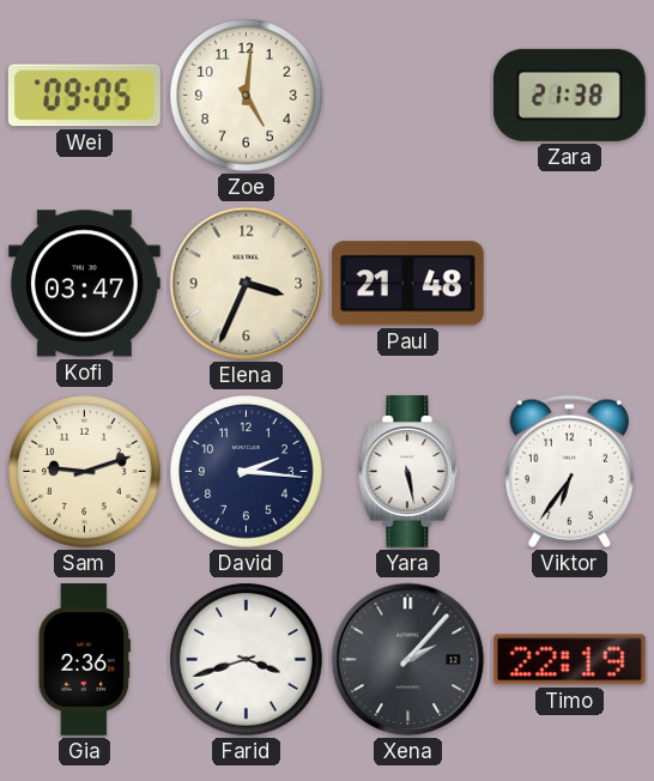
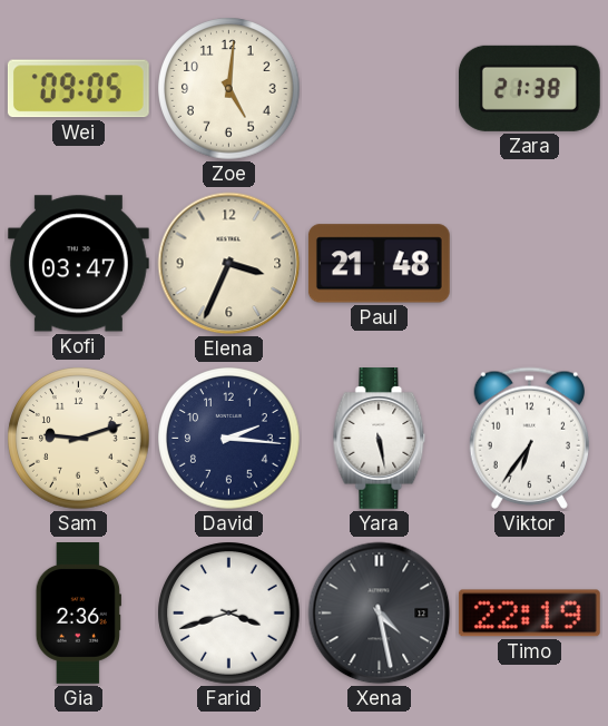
Xena: 2:07 -> 4:28
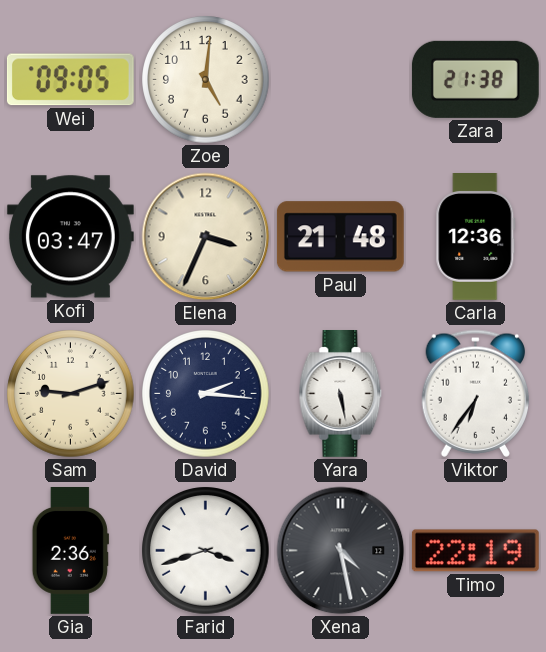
Carla: none -> 12:36
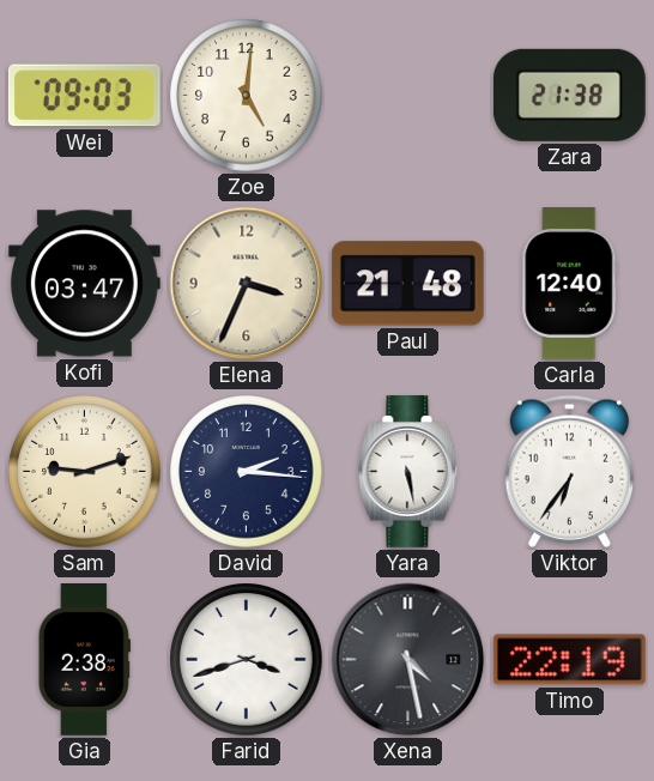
Wei: 09:05 -> 09:03
Carla: 12:36 -> 12:40
Gia: 2:36 -> 2:38
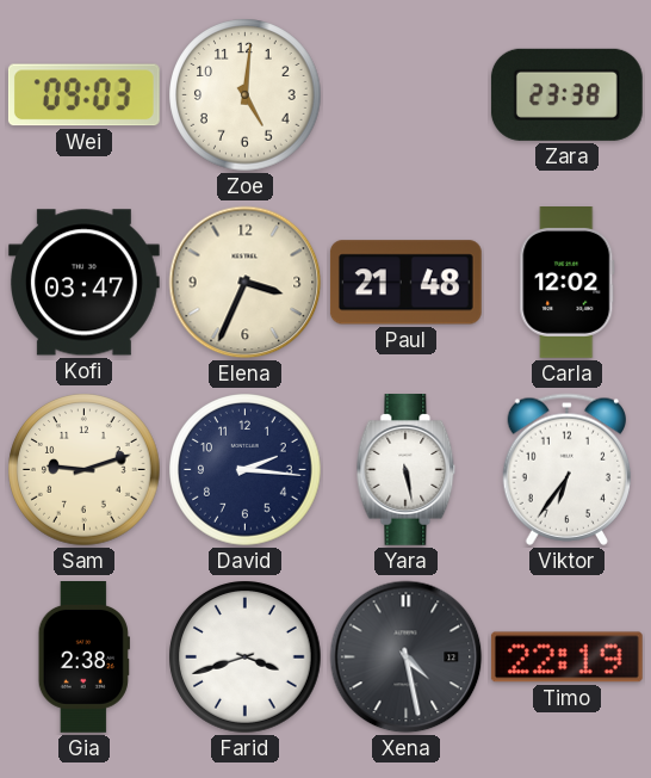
Zara: 21:38 -> 23:38
Carla: 12:40 -> 12:02
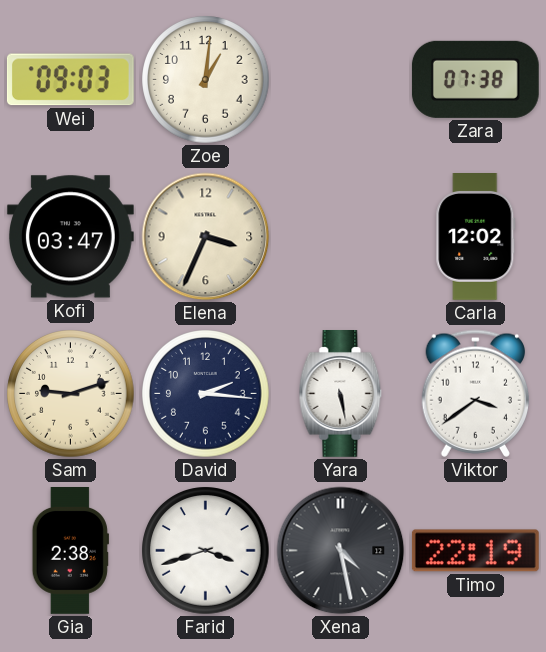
Zoe: 5:01 -> 1:01
Zara: 23:38 -> 07:38
Paul: 21:48 -> none
Viktor: 6:36 -> 3:39
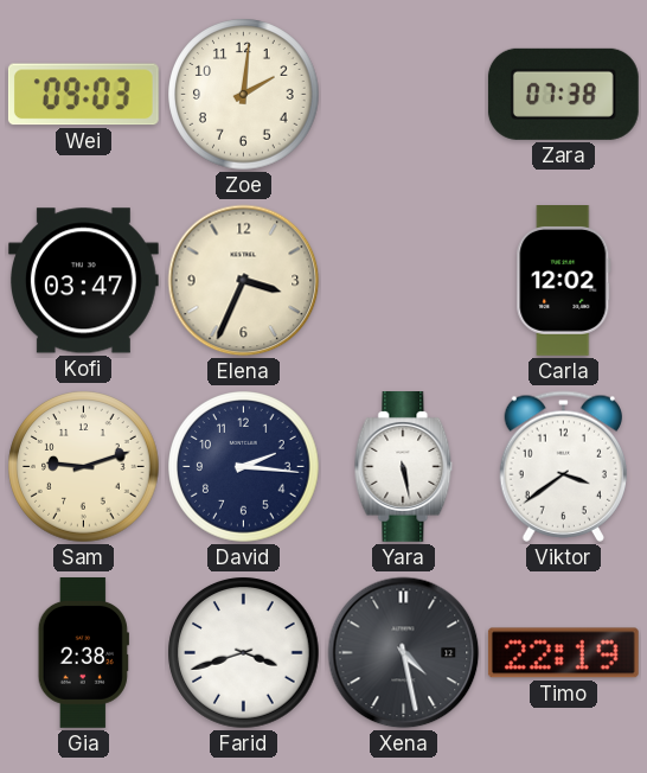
Zoe: 1:01 -> 2:01
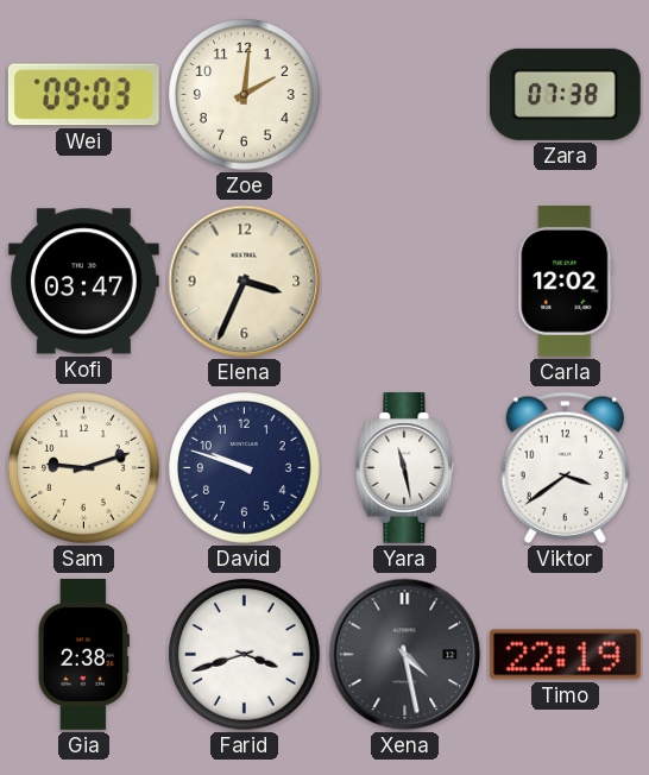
David: 2:16 -> 9:48
Yara: 5:28 -> 11:28
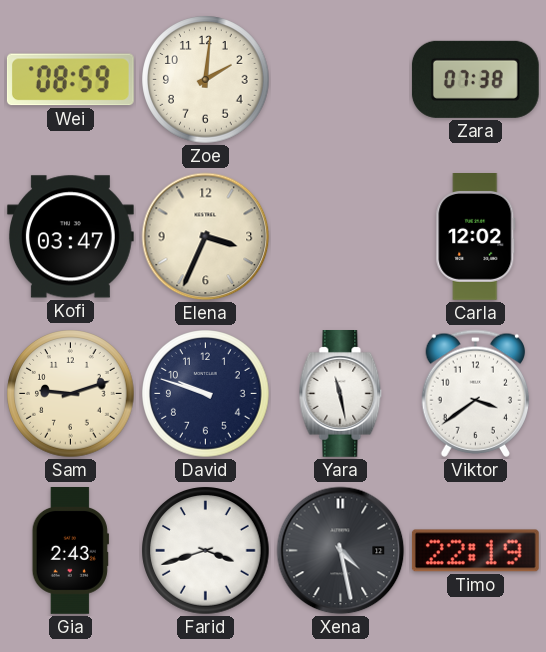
Wei: 09:03 -> 08:59
Gia: 2:38 -> 2:43
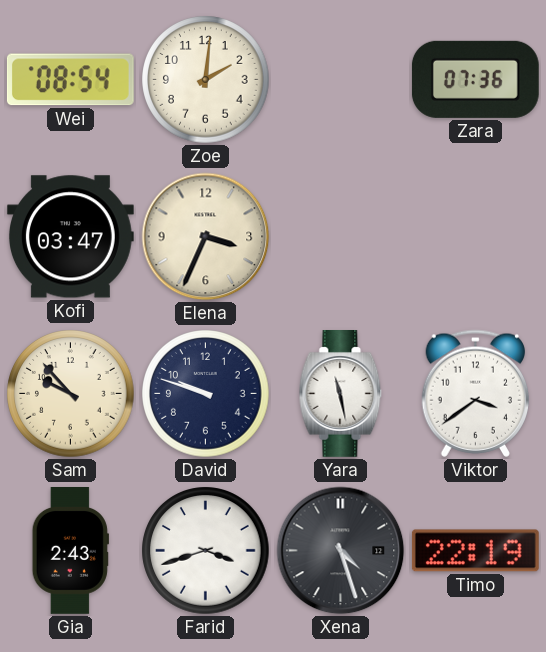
Wei: 08:59 -> 08:54
Zara: 07:38 -> 07:36
Carla: 12:02 -> none
Sam: 9:12 -> 9:53
Xena: 4:28 -> 4:27
